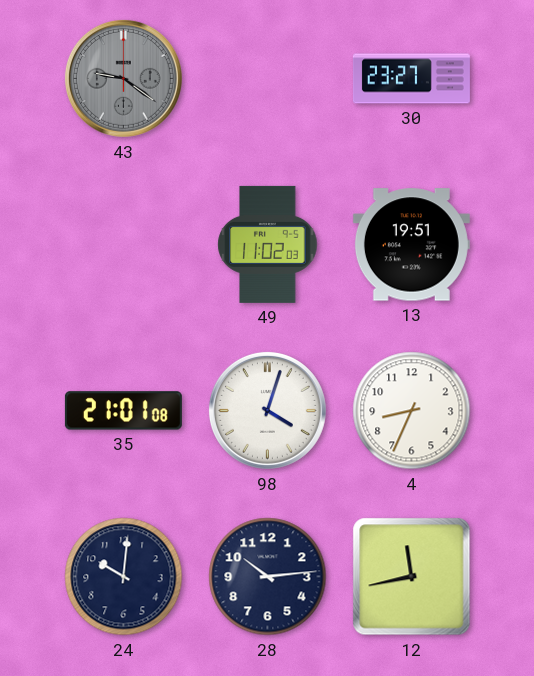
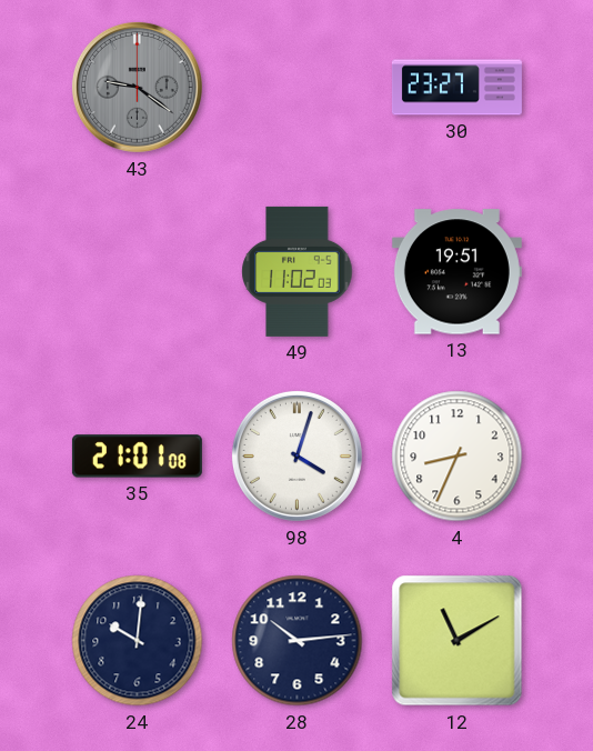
12: 11:43 -> 11:10
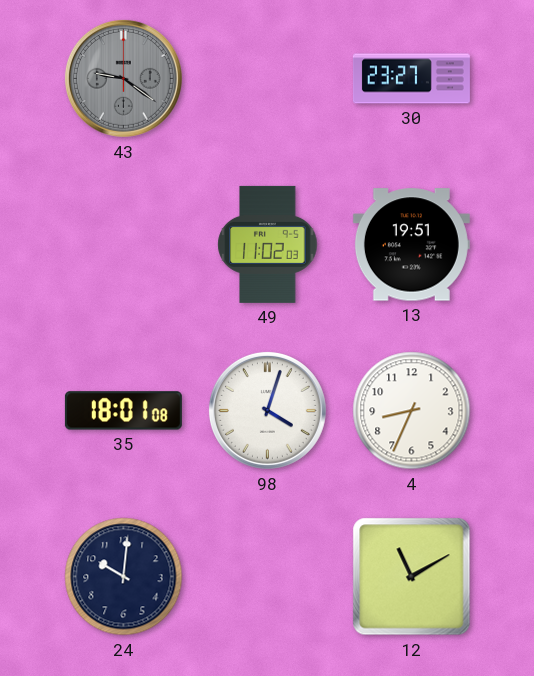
35: 21:01 -> 18:01
28: 10:14 -> none
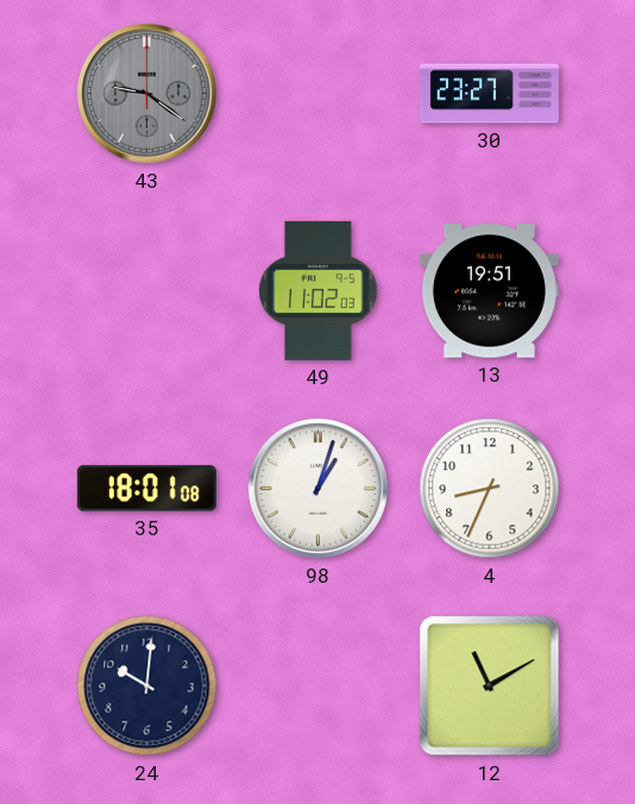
98: 4:03 -> 1:03
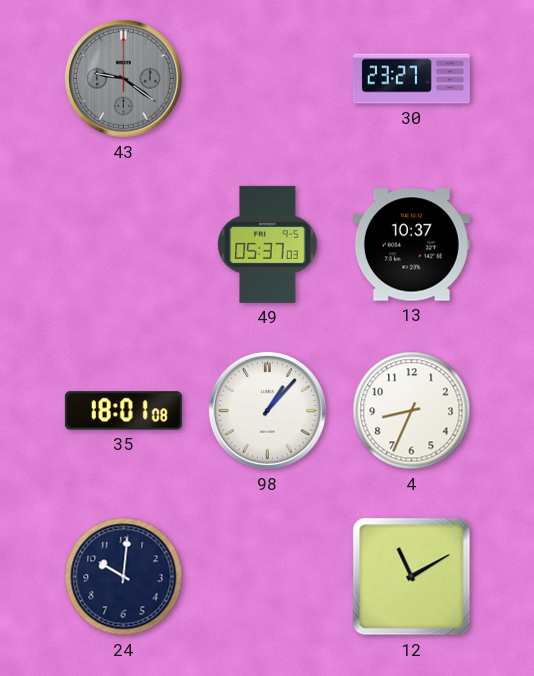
49: 11:02 -> 05:37
13: 19:51 -> 10:37
98: 1:03 -> 1:07
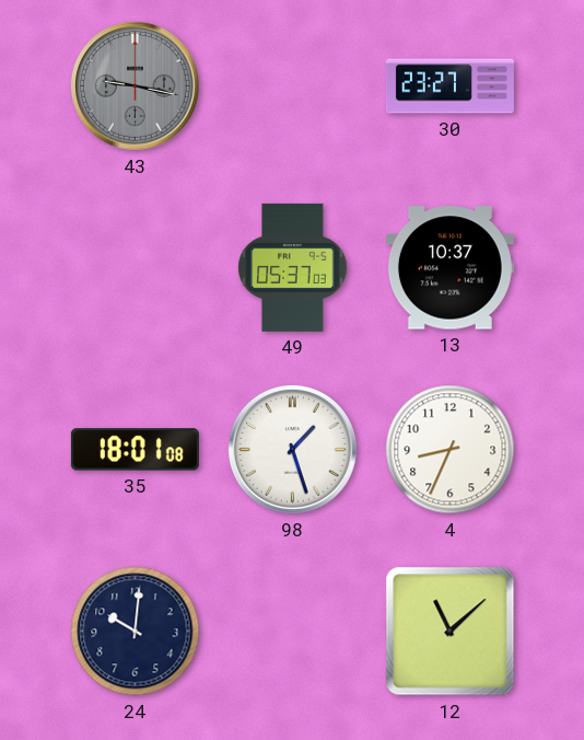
43: 9:21 -> 9:17
98: 1:07 -> 1:27
12: 11:10 -> 11:08
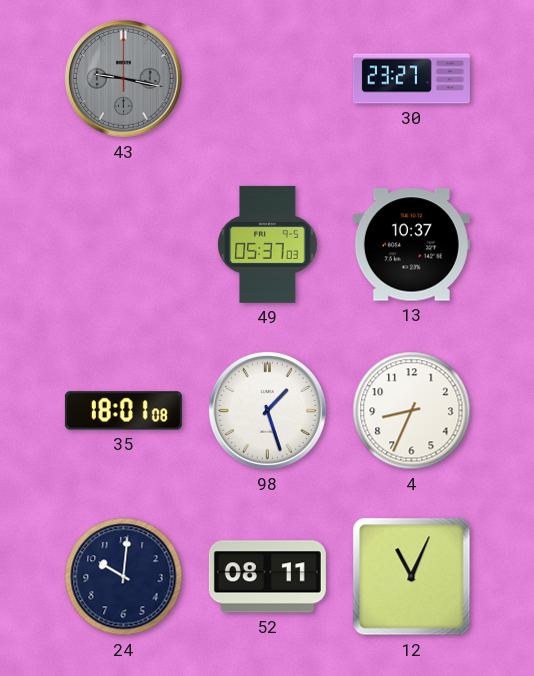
52: none -> 08:11
12: 11:08 -> 11:04
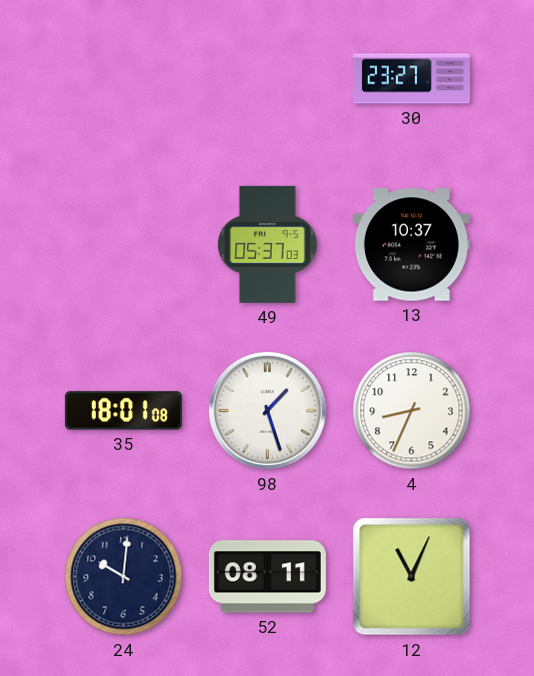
43: 9:17 -> none
